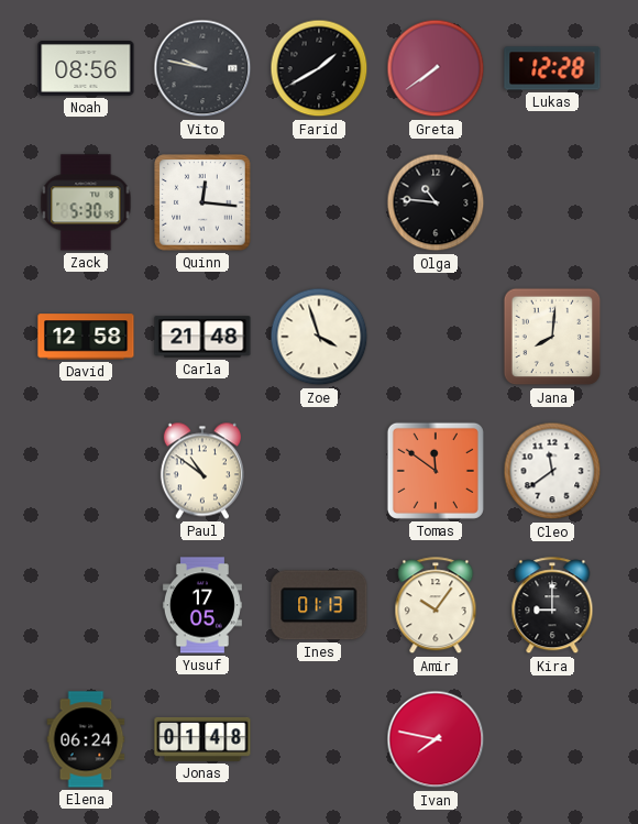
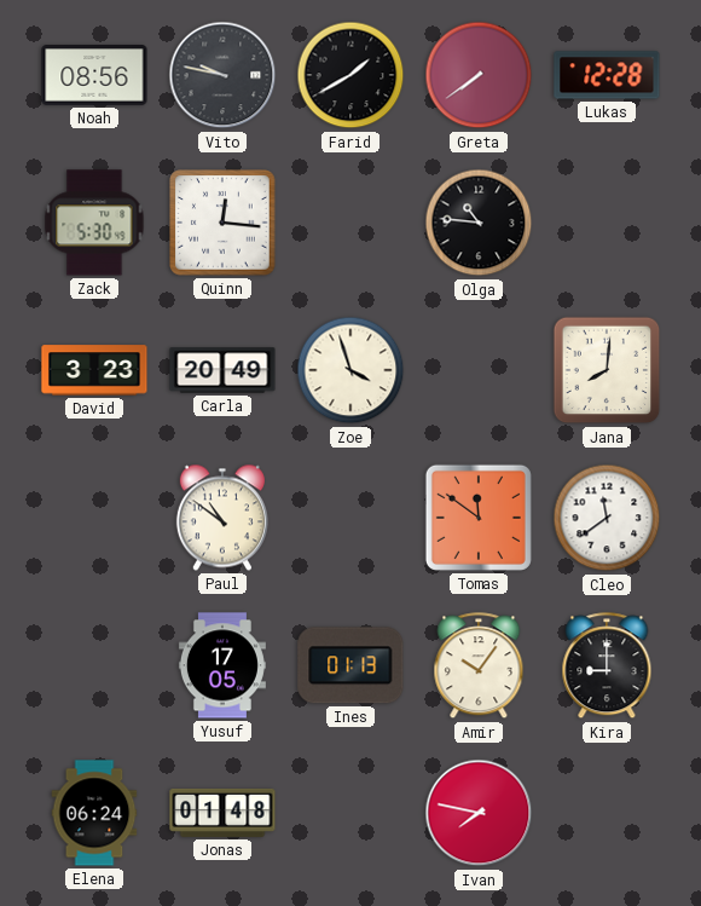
David: 12:58 -> 3:23
Carla: 21:48 -> 20:49
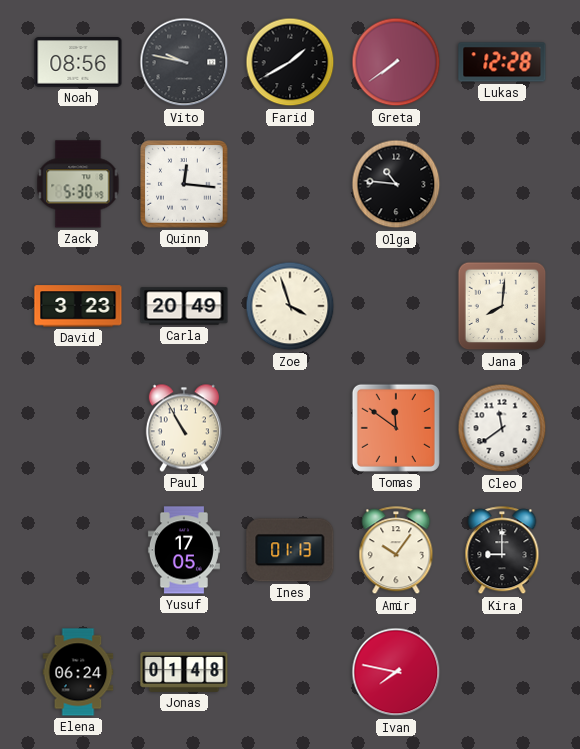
Paul: 10:51 -> 10:55
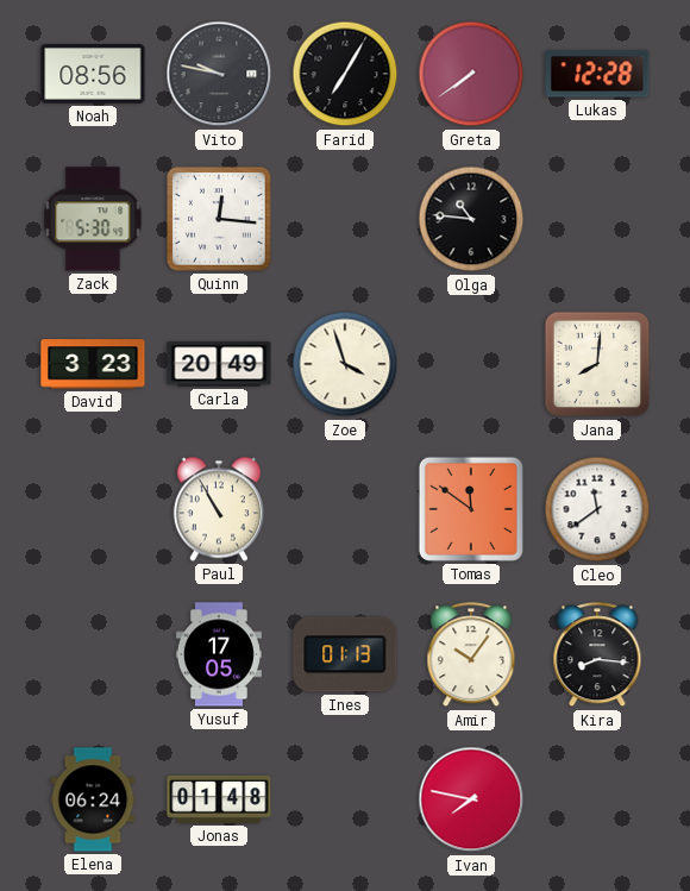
Farid: 1:40 -> 7:05
Kira: 9:00 -> 8:16
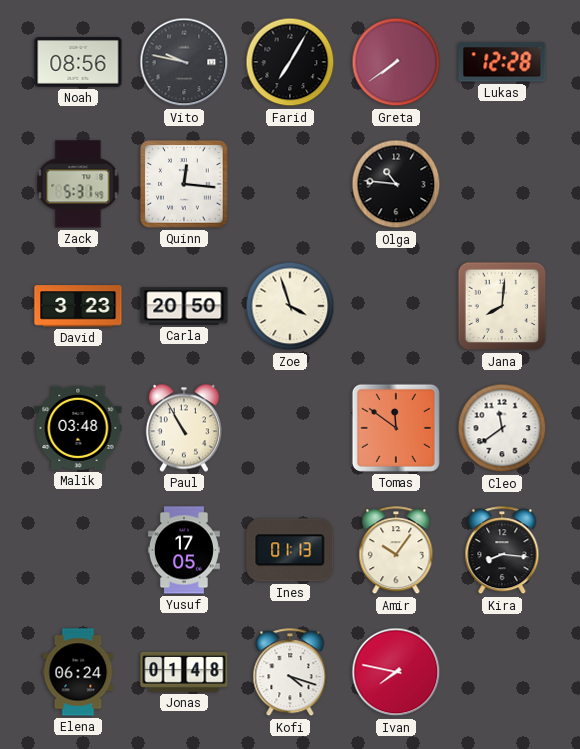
Zack: 5:30 -> 5:31
Carla: 20:49 -> 20:50
Malik: none -> 03:48
Kofi: none -> 4:18
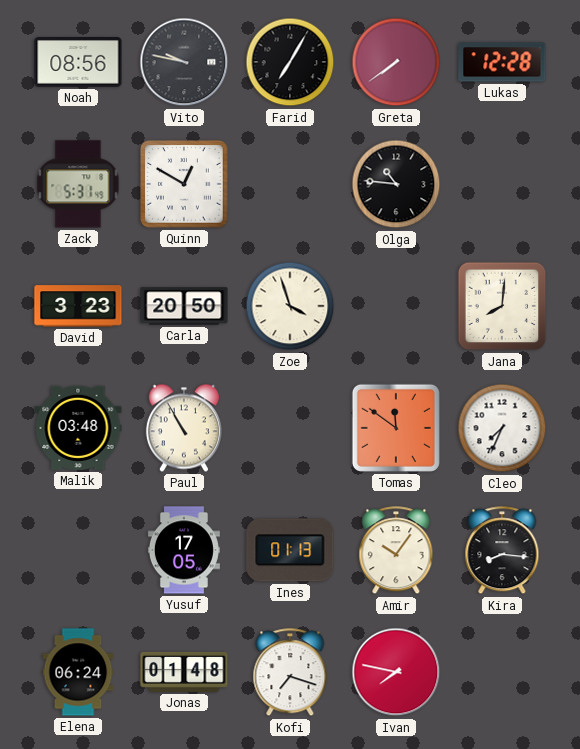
Quinn: 12:16 -> 12:50
Cleo: 11:39 -> 7:34
Kofi: 4:18 -> 7:18
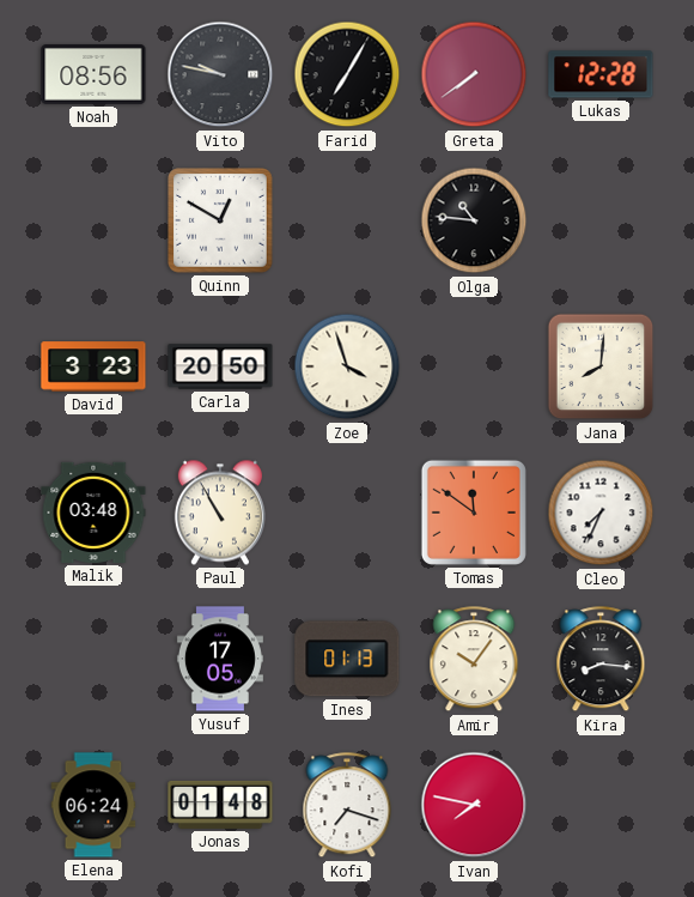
Zack: 5:31 -> none
